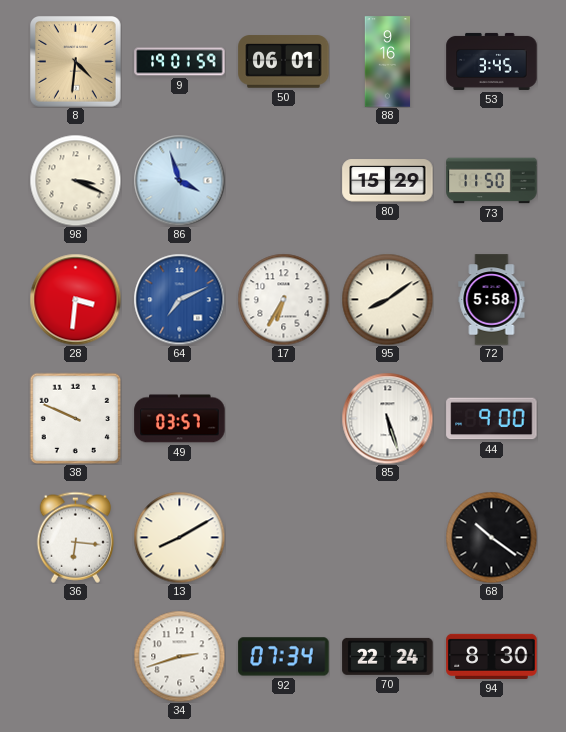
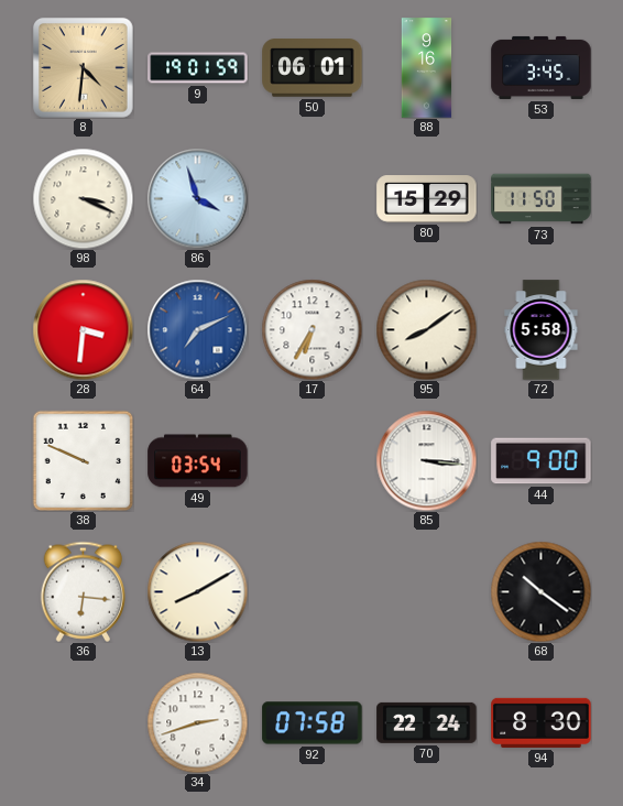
49: 03:57 -> 03:54
85: 5:27 -> 3:16
92: 07:34 -> 07:58
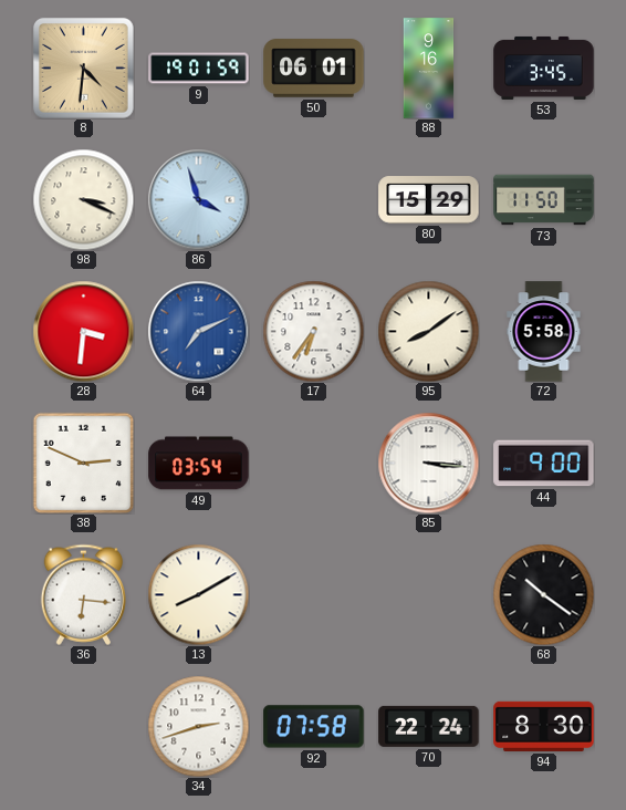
17: 6:35 -> 6:36
38: 9:49 -> 2:49
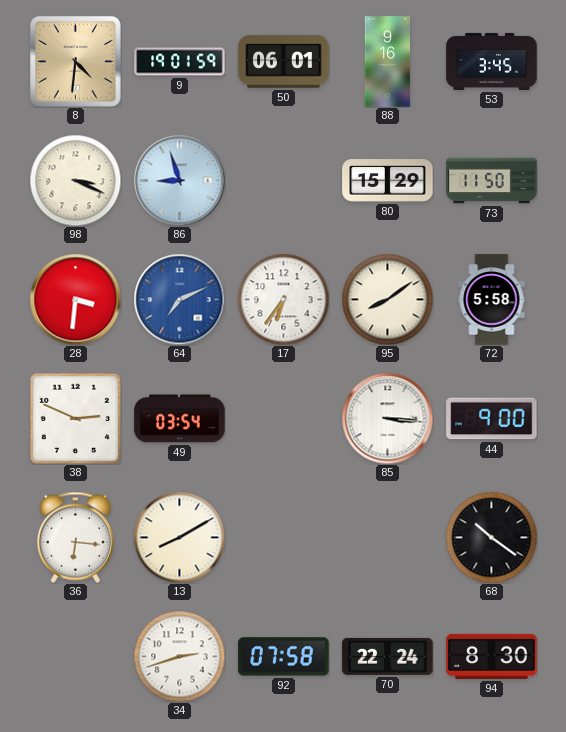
86: 3:57 -> 8:57
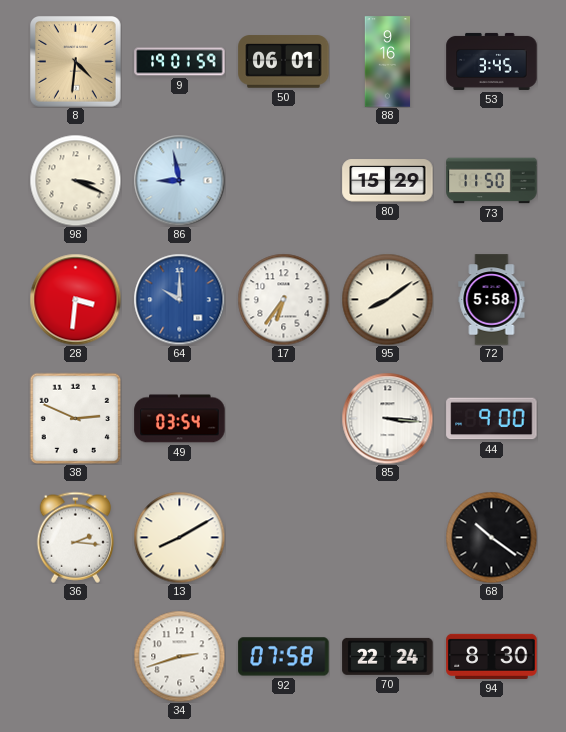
86: 8:57 -> 8:58
64: 7:11 -> 10:00
36: 6:16 -> 2:16
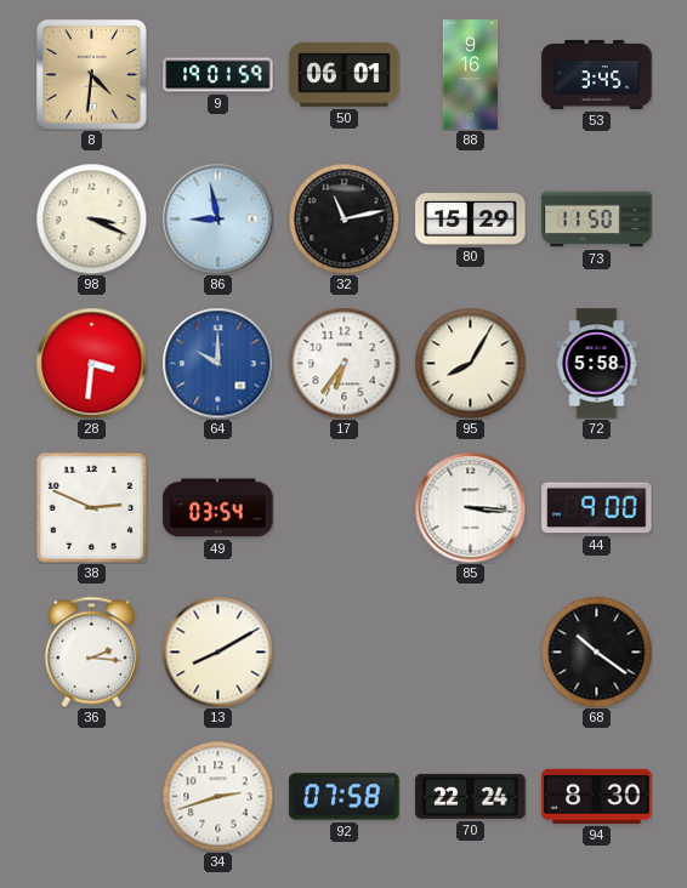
32: none -> 11:13
95: 8:09 -> 8:05
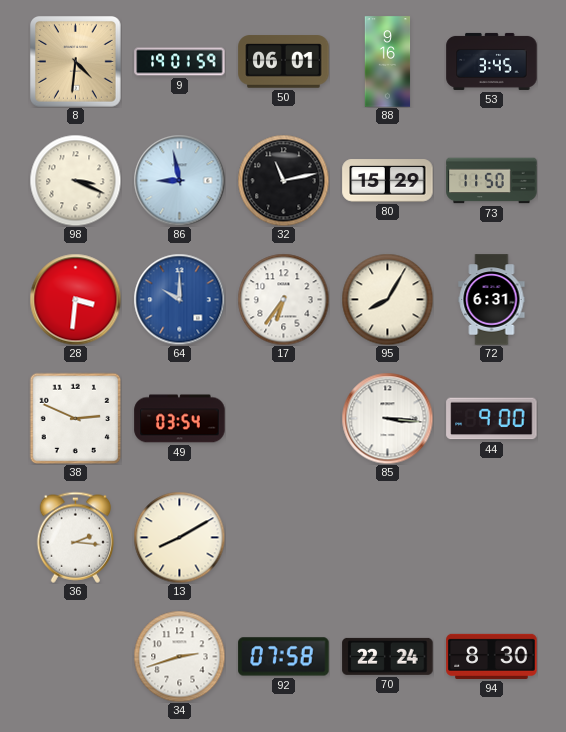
72: 5:58 -> 6:31
68: 10:21 -> none
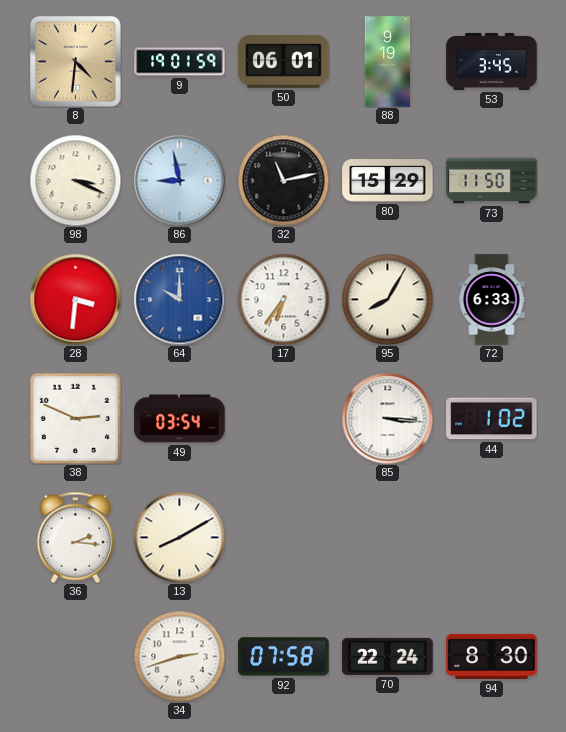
88: 9:16 -> 9:19
72: 6:31 -> 6:33
44: 9:00 -> 1:02
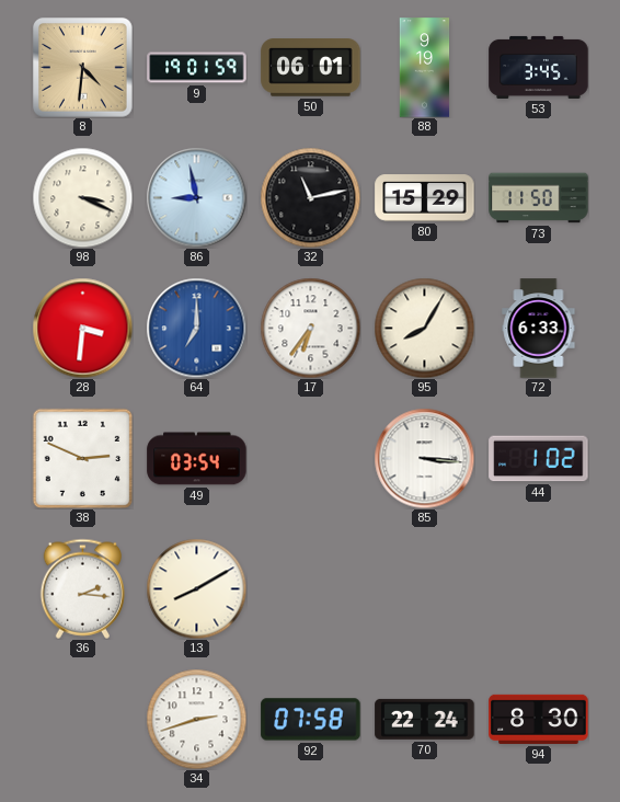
64: 10:00 -> 7:00
